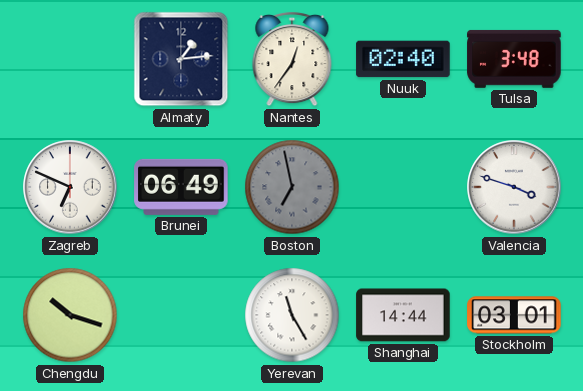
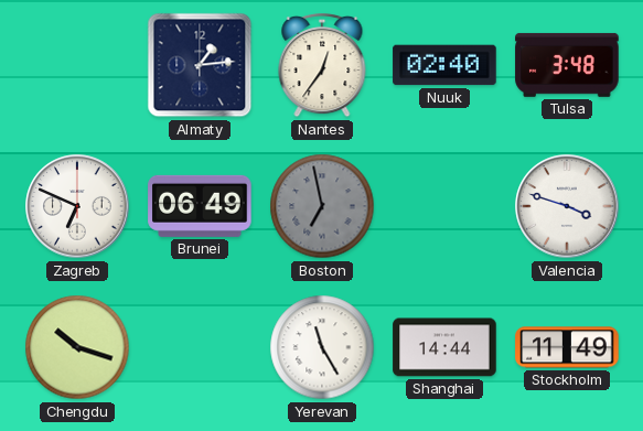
Stockholm: 03:01 -> 11:49
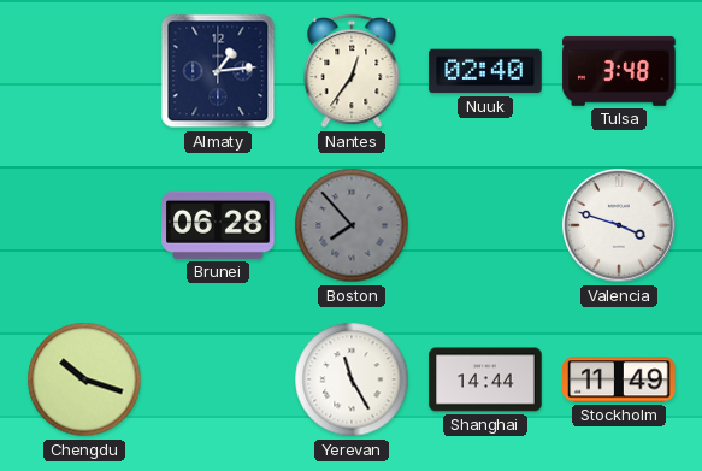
Zagreb: 6:49 -> none
Brunei: 06:49 -> 06:28
Boston: 6:58 -> 7:53
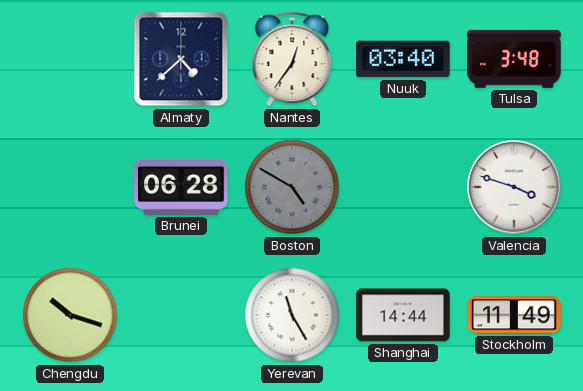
Almaty: 1:14 -> 4:38
Nuuk: 02:40 -> 03:40
Boston: 7:53 -> 4:50
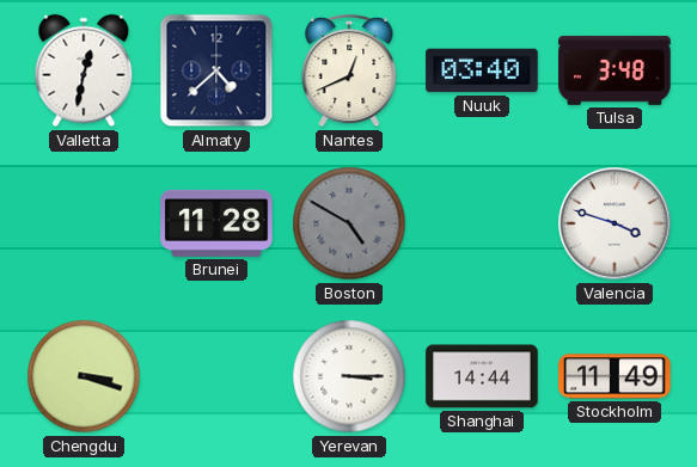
Valletta: none -> 12:32
Nantes: 12:36 -> 12:41
Brunei: 06:28 -> 11:28
Chengdu: 10:18 -> 3:18
Yerevan: 11:25 -> 3:15
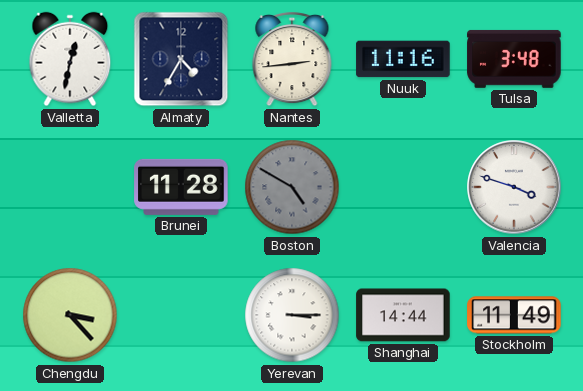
Almaty: 4:38 -> 4:35
Nantes: 12:41 -> 2:44
Nuuk: 03:40 -> 11:16
Chengdu: 3:18 -> 3:23
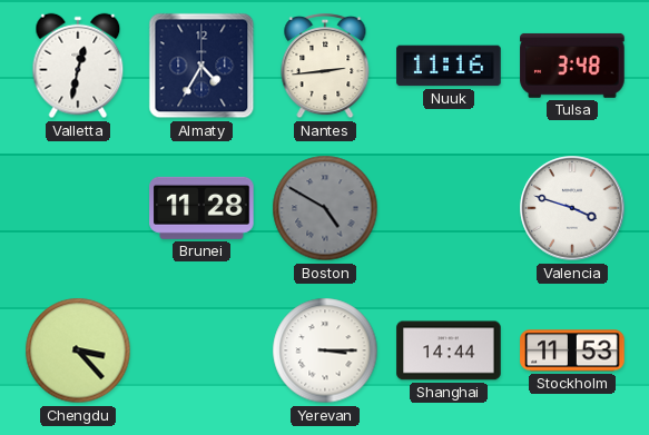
Stockholm: 11:49 -> 11:53
